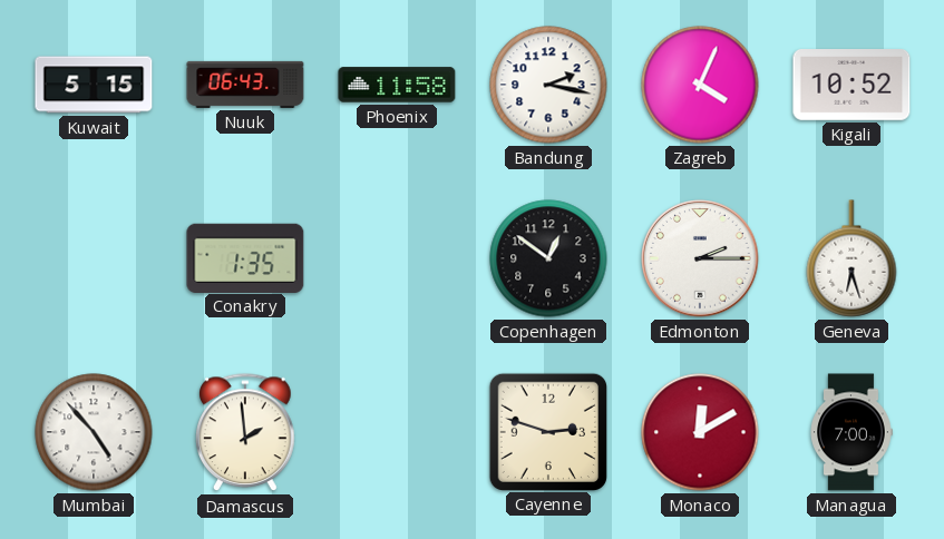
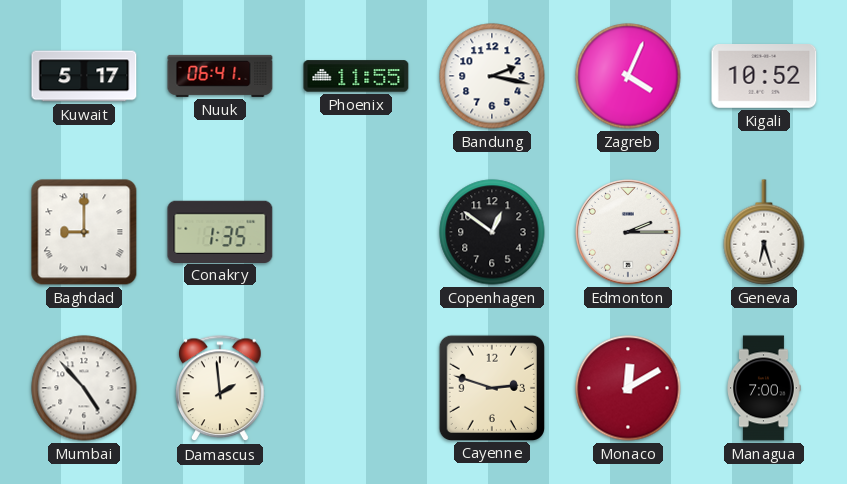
Kuwait: 5:15 -> 5:17
Nuuk: 06:43 -> 06:41
Phoenix: 11:58 -> 11:55
Baghdad: none -> 9:00
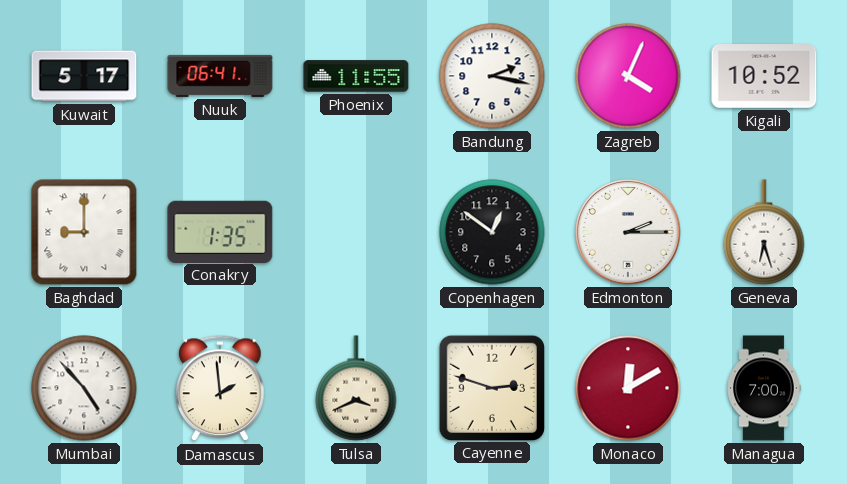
Tulsa: none -> 3:41
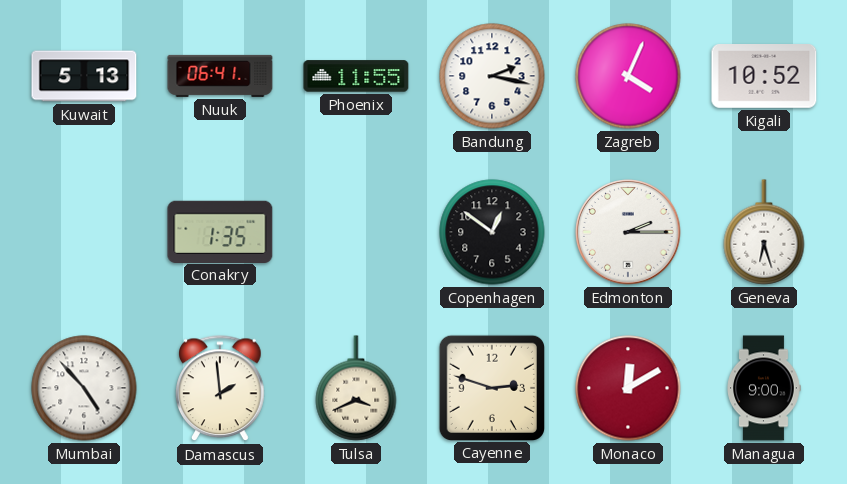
Kuwait: 5:17 -> 5:13
Baghdad: 9:00 -> none
Managua: 7:00 -> 9:00
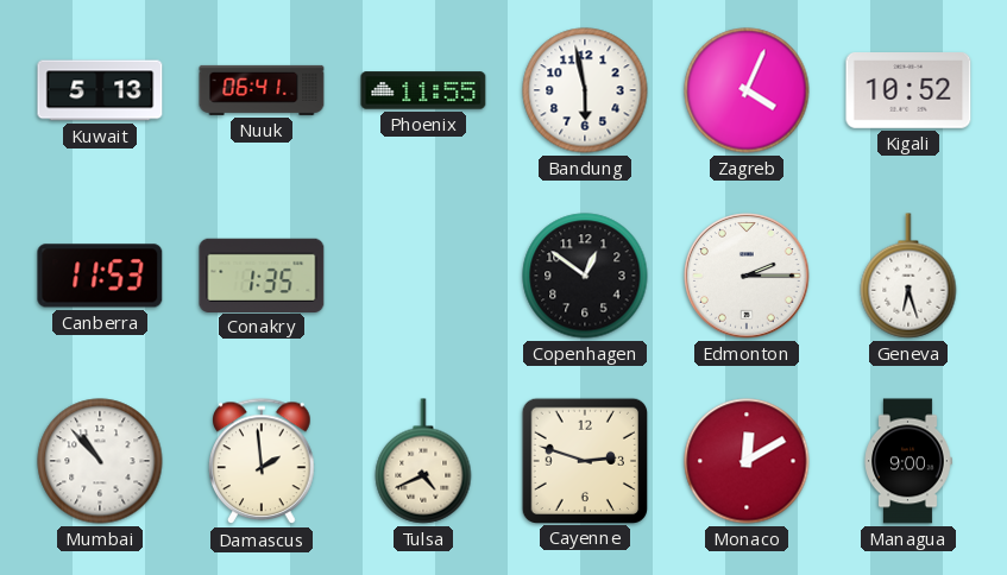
Bandung: 2:17 -> 5:58
Canberra: none -> 11:53
Mumbai: 4:53 -> 10:53
Tulsa: 3:41 -> 4:41
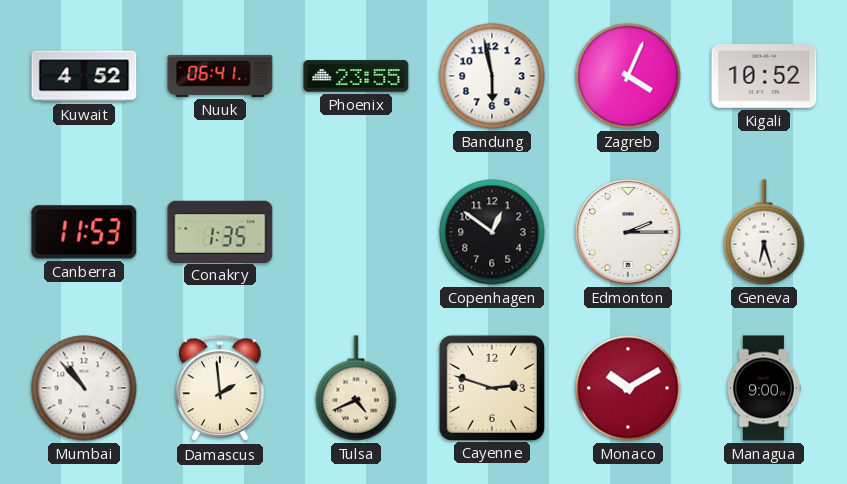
Kuwait: 5:13 -> 4:52
Phoenix: 11:55 -> 23:55
Monaco: 12:10 -> 10:10
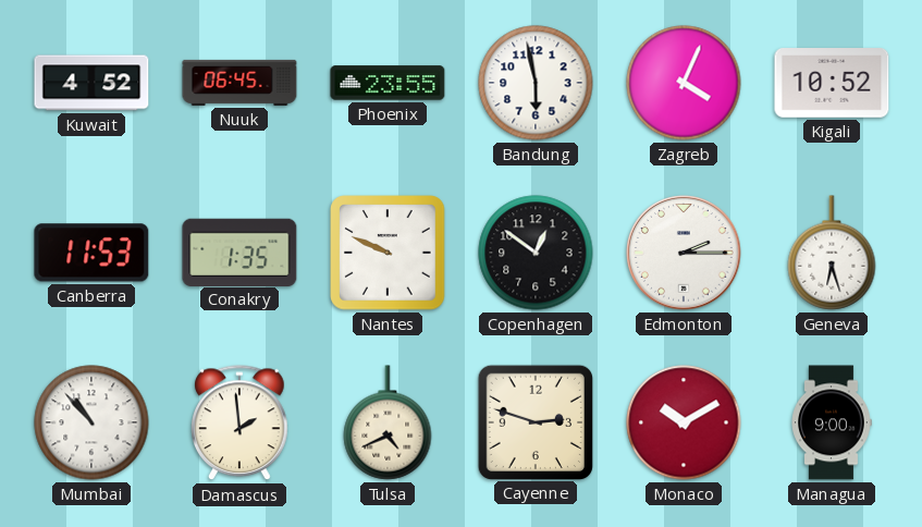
Nuuk: 06:41 -> 06:45
Nantes: none -> 9:49
